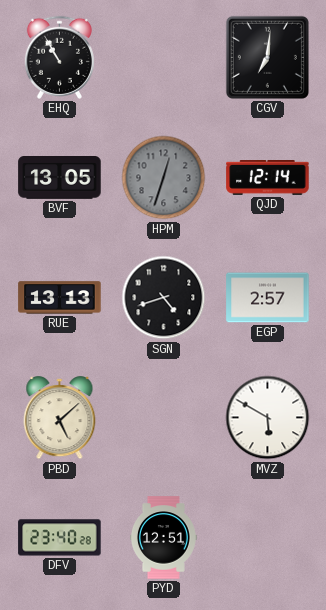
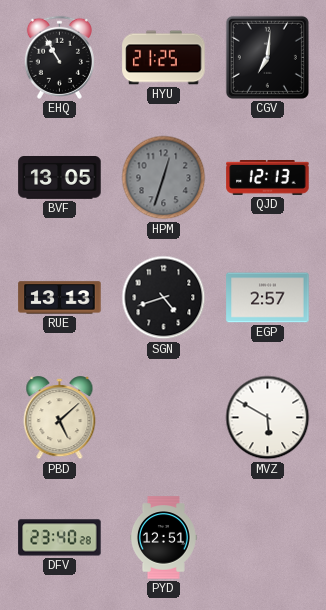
HYU: none -> 21:25
QJD: 12:14 -> 12:13
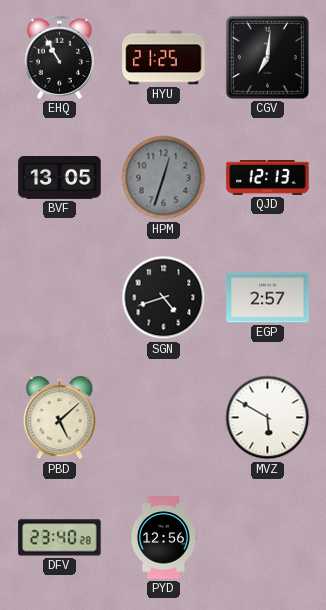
RUE: 13:13 -> none
PYD: 12:51 -> 12:56
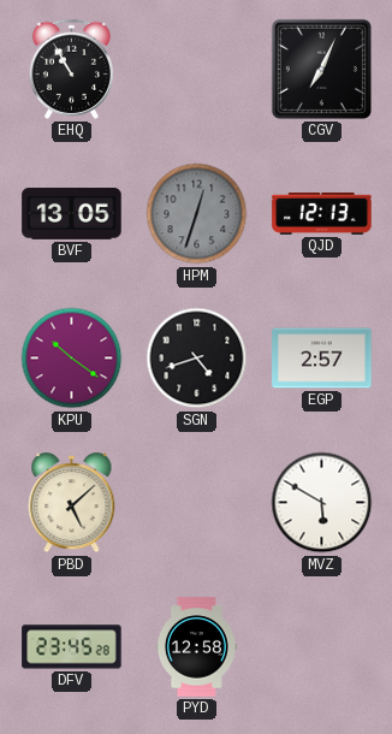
HYU: 21:25 -> none
CGV: 7:01 -> 7:04
KPU: none -> 10:21
DFV: 23:40 -> 23:45
PYD: 12:56 -> 12:58
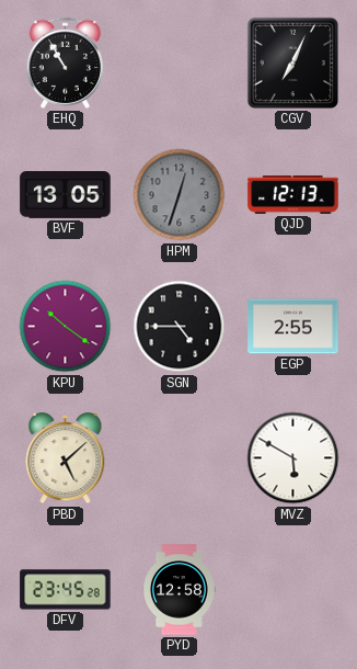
SGN: 4:42 -> 4:45
EGP: 2:57 -> 2:55
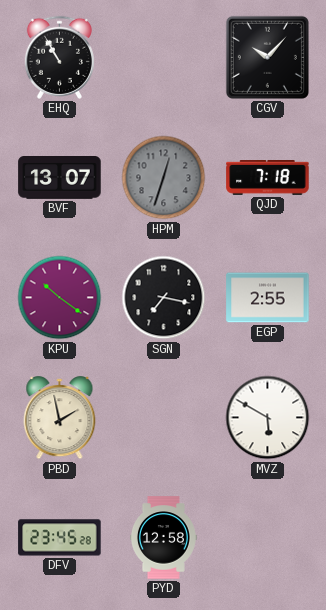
CGV: 7:04 -> 10:07
BVF: 13:05 -> 13:07
QJD: 12:13 -> 7:18
SGN: 4:45 -> 7:17
PBD: 5:08 -> 1:58
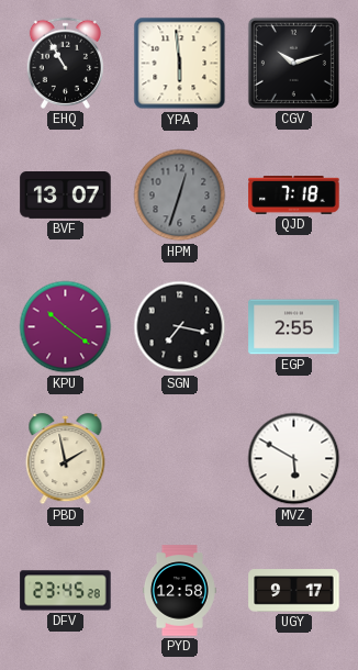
YPA: none -> 5:59
CGV: 10:07 -> 10:12
UGY: none -> 9:17
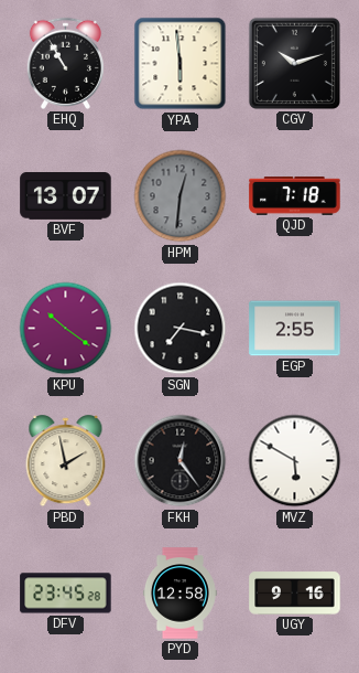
HPM: 12:33 -> 12:31
FKH: none -> 12:24
UGY: 9:17 -> 9:16
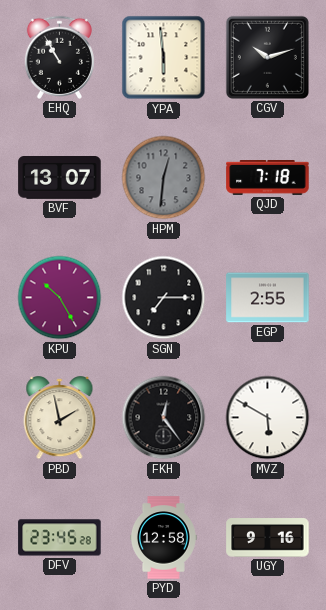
KPU: 10:21 -> 10:25
SGN: 7:17 -> 7:15
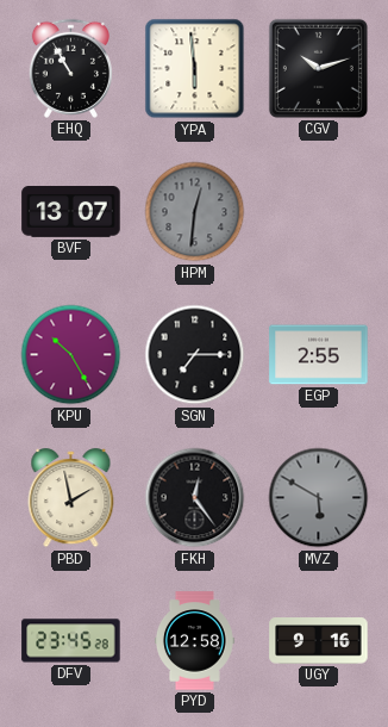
QJD: 7:18 -> none
MVZ dial: white -> grey
